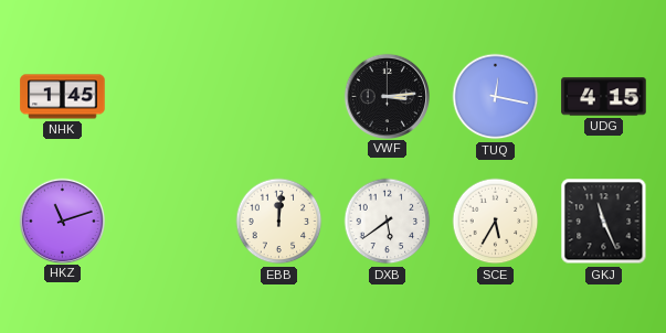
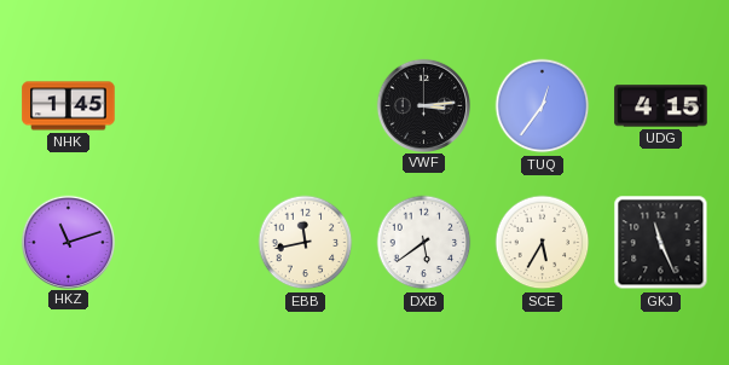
TUQ: 12:17 -> 12:36
EBB: 12:01 -> 11:43
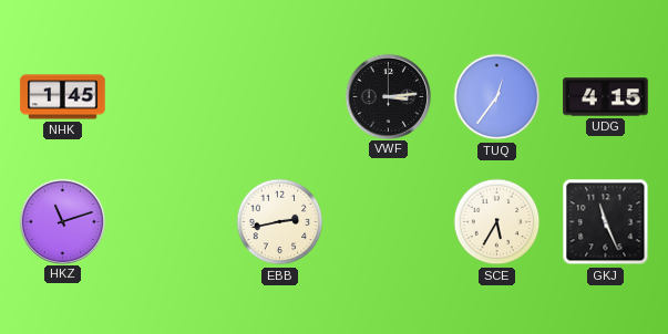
EBB: 11:43 -> 2:43
DXB: 5:39 -> none
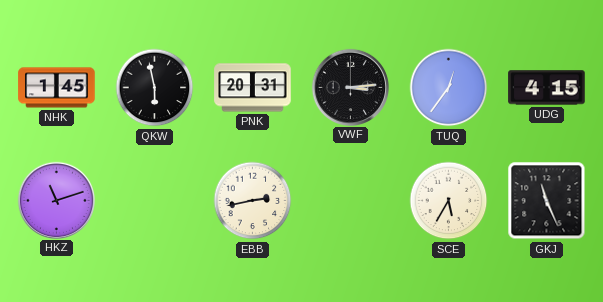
QKW: none -> 5:58
PNK: none -> 20:31
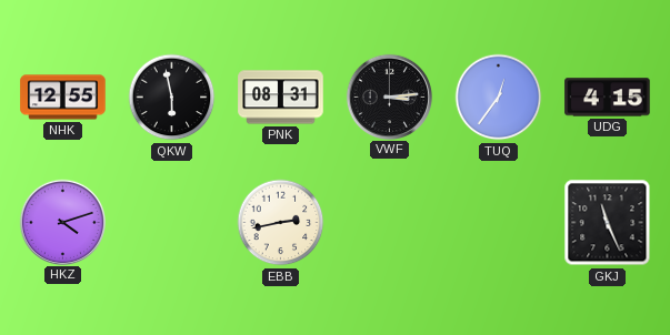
NHK: 1:45 -> 12:55
PNK: 20:31 -> 08:31
HKZ: 11:12 -> 4:12
SCE: 5:35 -> none
